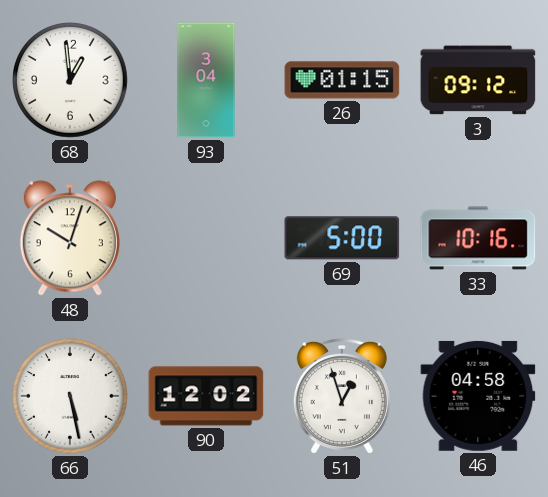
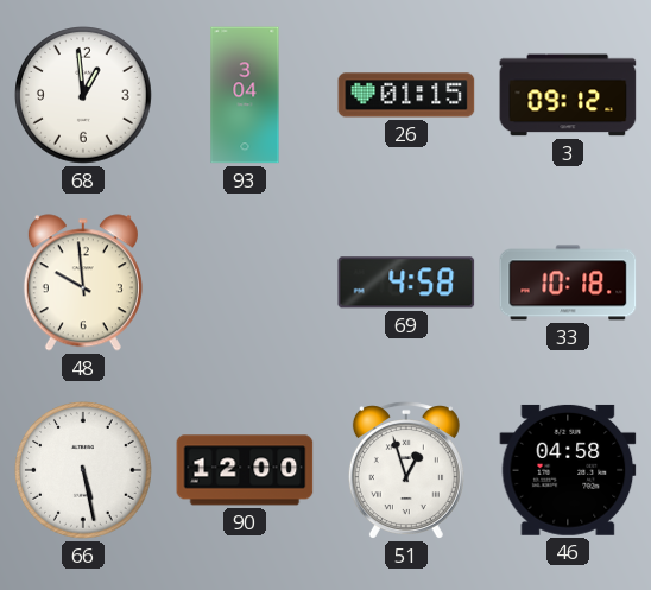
48: 10:03 -> 9:59
69: 5:00 -> 4:58
33: 10:16 -> 10:18
90: 12:02 -> 12:00
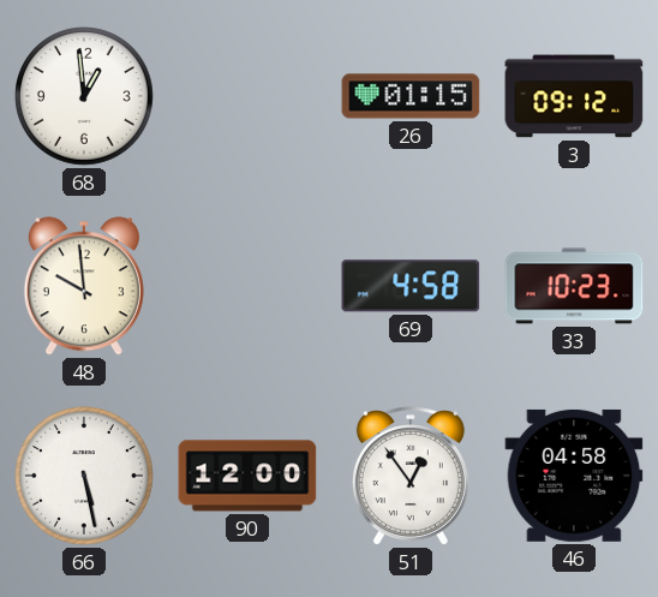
93: 3:04 -> none
33: 10:18 -> 10:23
51: 12:57 -> 12:54
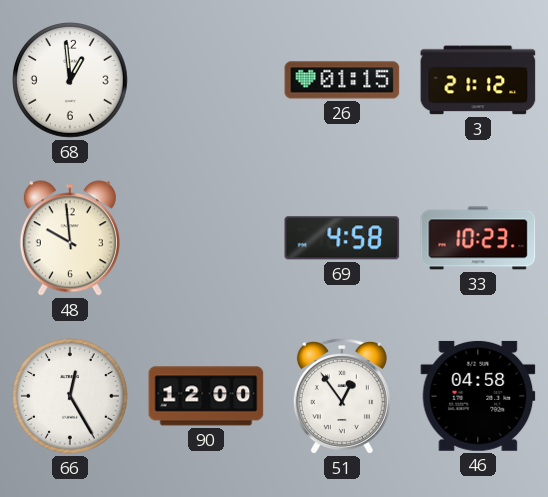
3: 09:12 -> 21:12
66: 5:28 -> 12:25
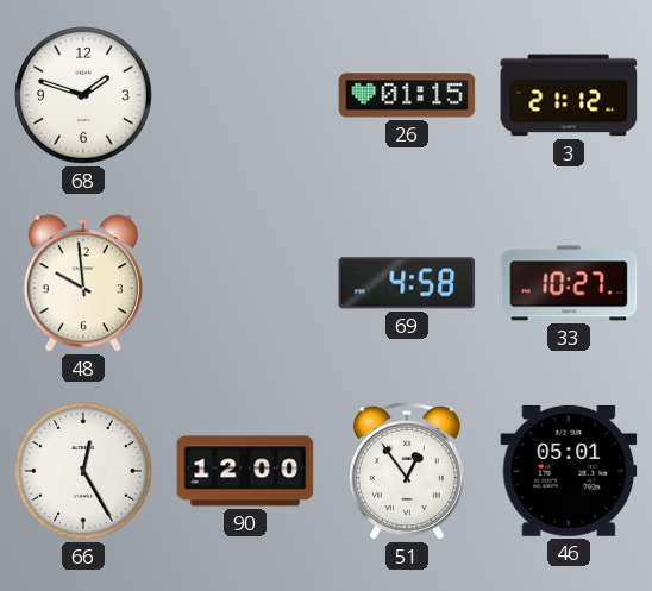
68: 12:59 -> 1:48
33: 10:23 -> 10:27
46: 04:58 -> 05:01
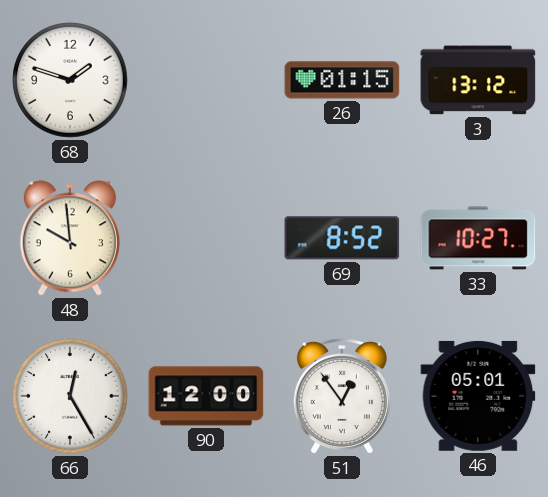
3: 21:12 -> 13:12
69: 4:58 -> 8:52
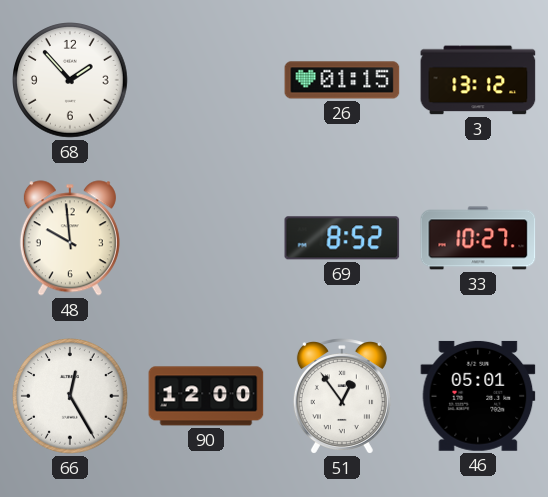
68: 1:48 -> 1:53
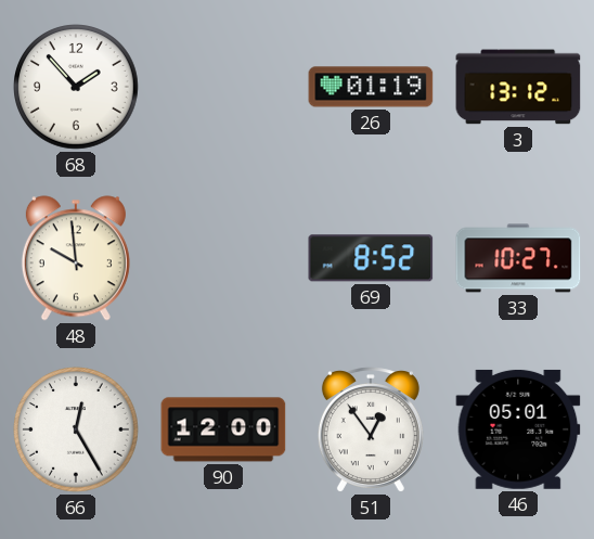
26: 01:15 -> 01:19
